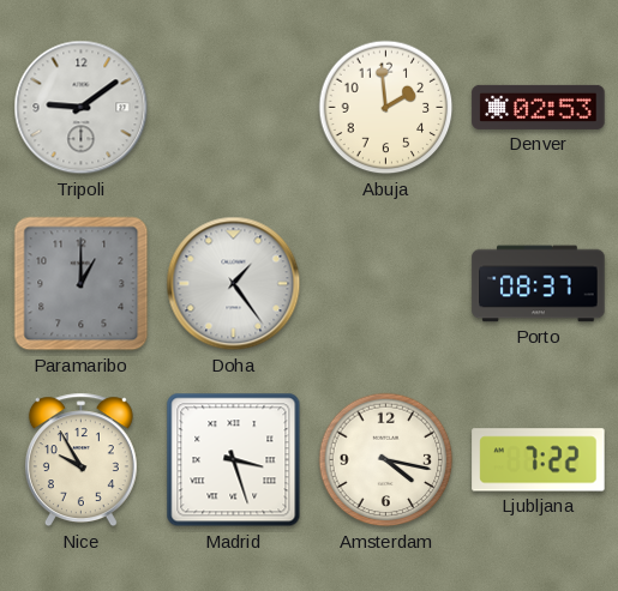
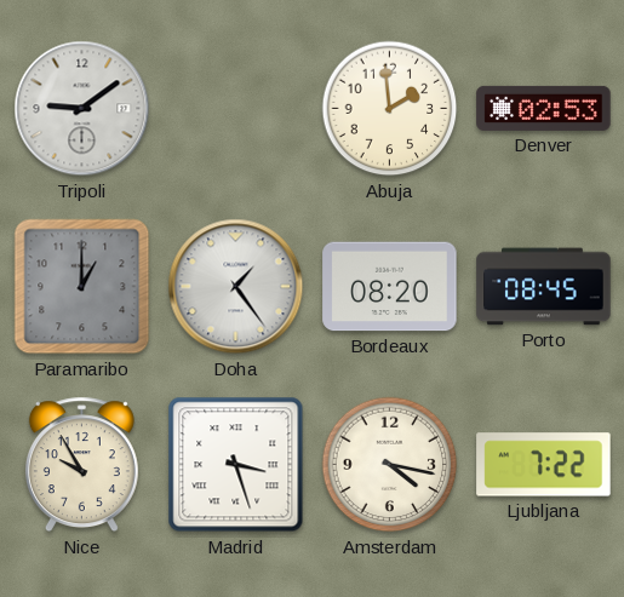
Bordeaux: none -> 08:20
Porto: 08:37 -> 08:45
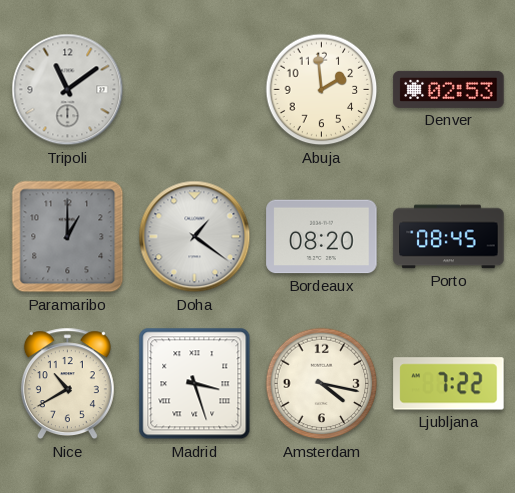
Tripoli: 9:09 -> 11:09
Doha: 1:24 -> 1:21
Nice: 9:55 -> 10:40
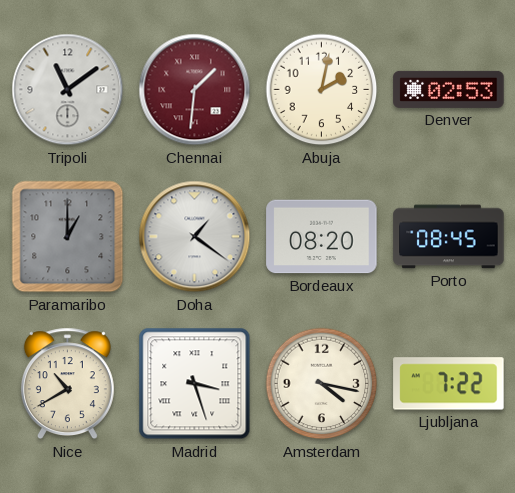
Chennai: none -> 1:31
Abuja: 1:59 -> 2:02
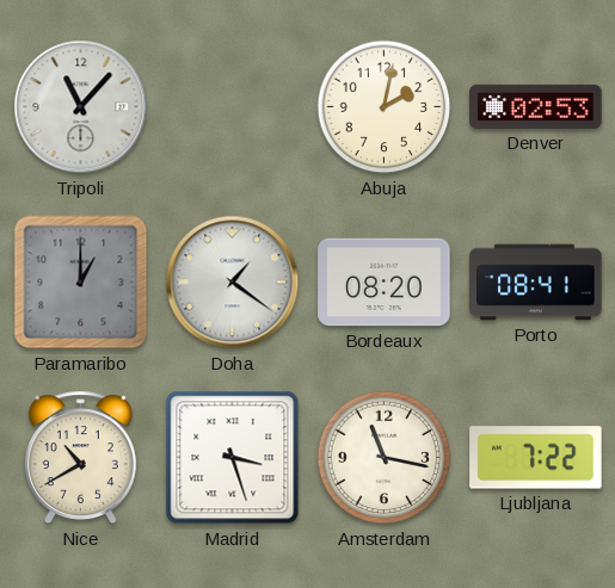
Tripoli: 11:09 -> 11:07
Chennai: 1:31 -> none
Porto: 08:45 -> 08:41
Amsterdam: 4:17 -> 11:17
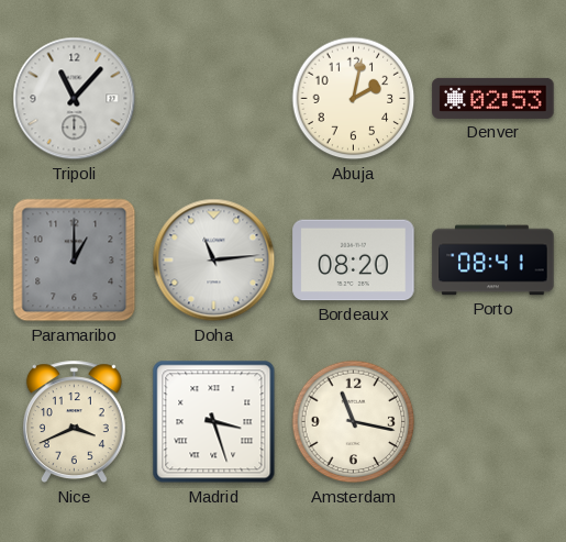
Doha: 1:21 -> 11:14
Nice: 10:40 -> 3:41
Ljubljana: 7:22 -> none
